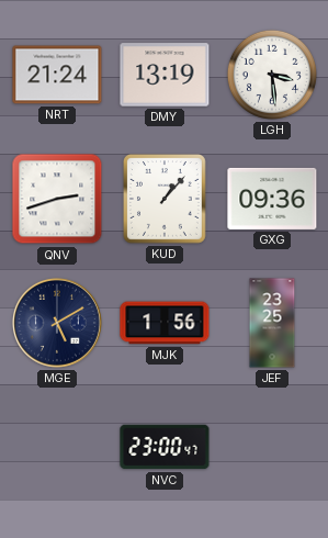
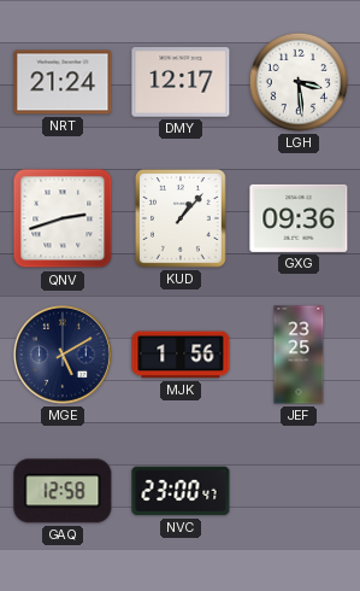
DMY: 13:19 -> 12:17
GAQ: none -> 12:58
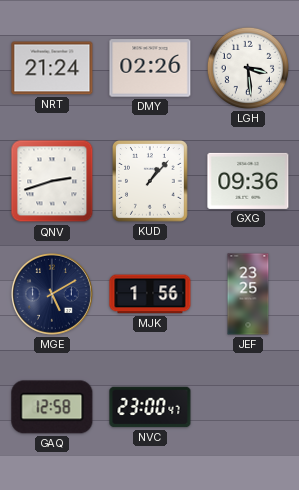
DMY: 12:17 -> 02:26
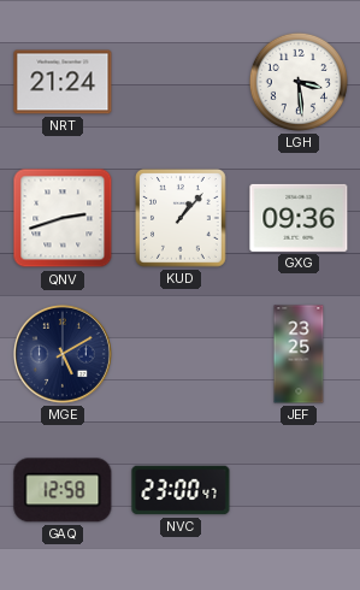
DMY: 02:26 -> none
MJK: 1:56 -> none
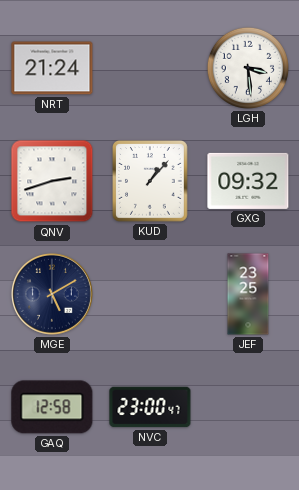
GXG: 09:36 -> 09:32
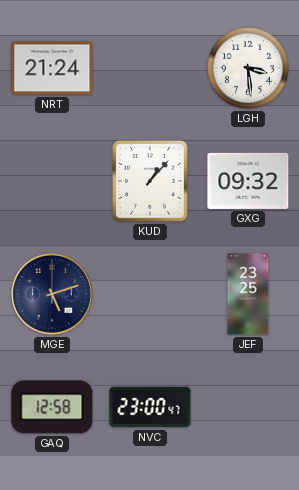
QNV: 2:42 -> none
MGE: 5:10 -> 5:12
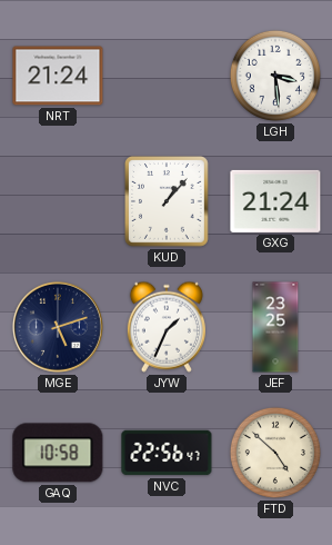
GXG: 09:32 -> 21:24
JYW: none -> 1:34
GAQ: 12:58 -> 10:58
NVC: 23:00 -> 22:56
FTD: none -> 4:52
